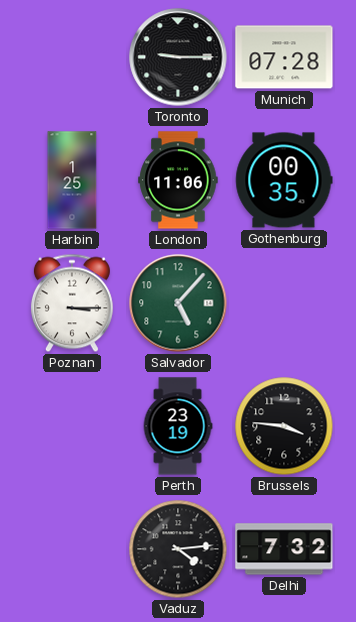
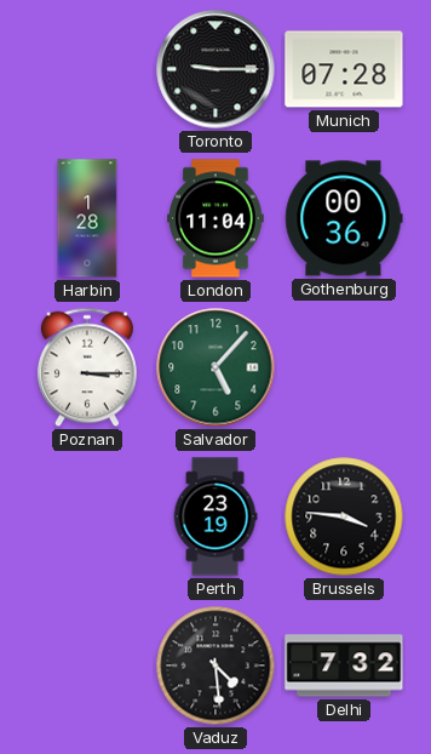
Harbin: 1:25 -> 1:28
London: 11:06 -> 11:04
Gothenburg: 00:35 -> 00:36
Vaduz: 4:14 -> 4:29
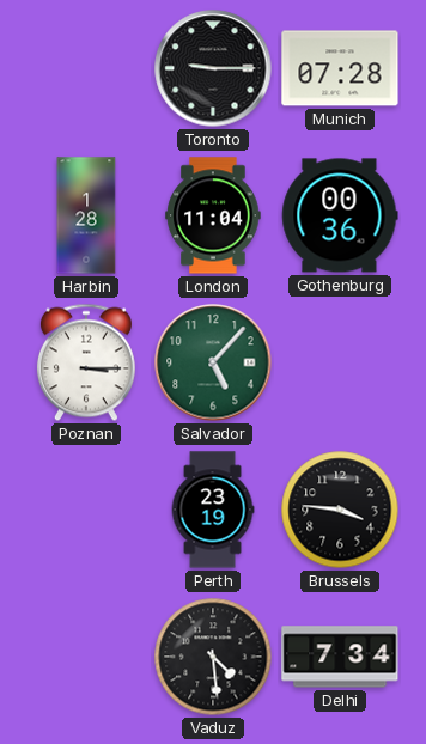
Delhi: 7:32 -> 7:34
